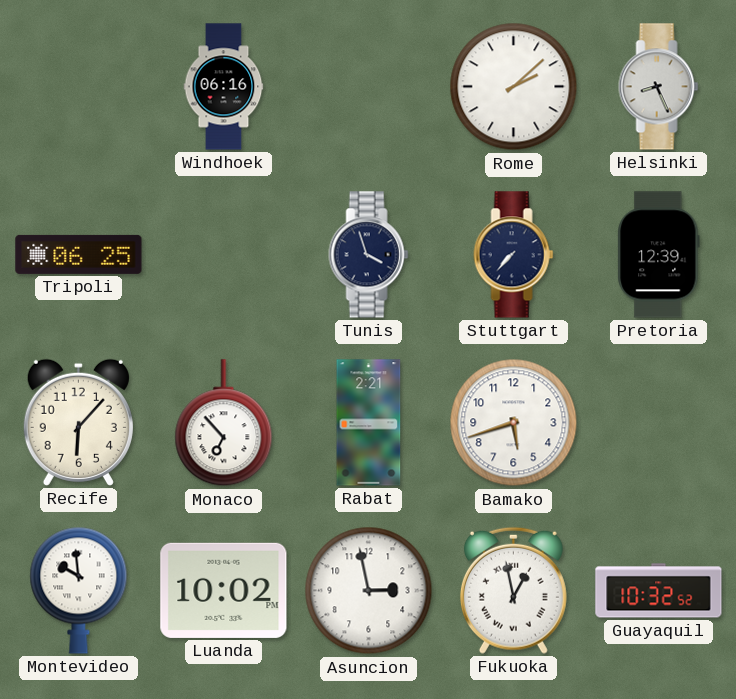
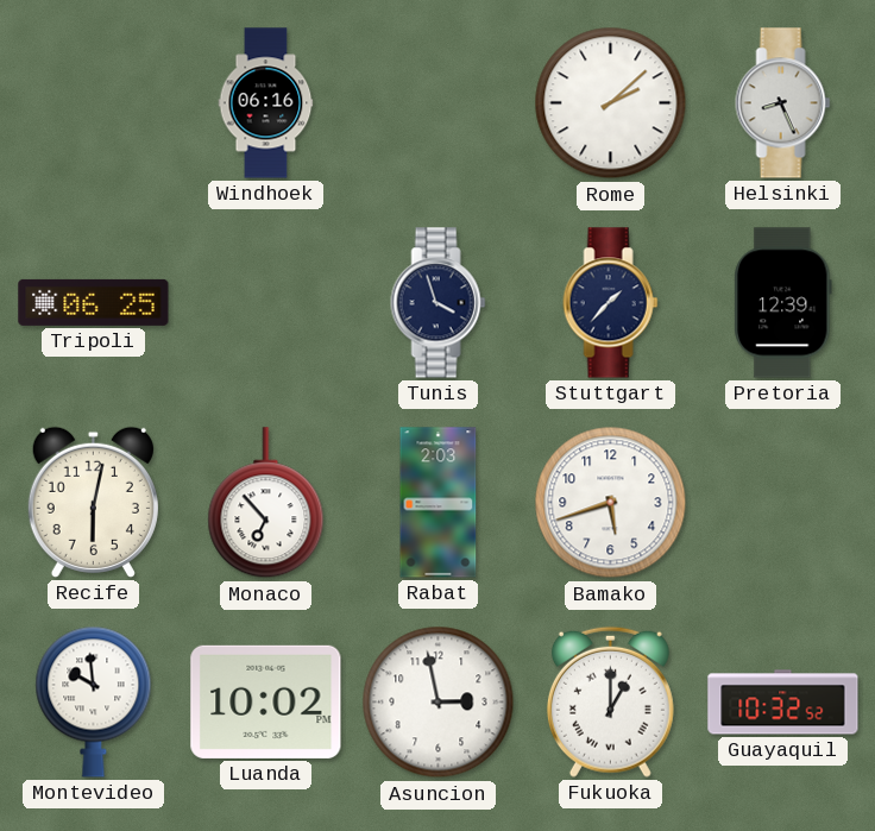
Stuttgart: 7:37 -> 1:37
Recife: 6:07 -> 6:02
Rabat: 2:21 -> 2:03
Fukuoka: 12:58 -> 1:00
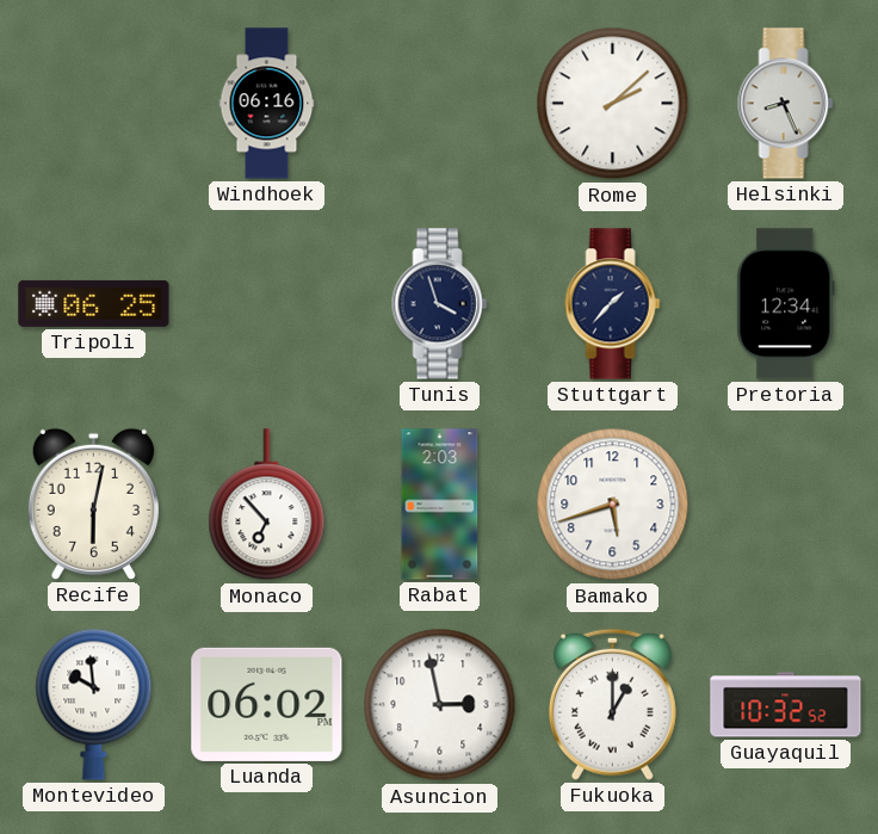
Pretoria: 12:39 -> 12:34
Luanda: 10:02 -> 06:02
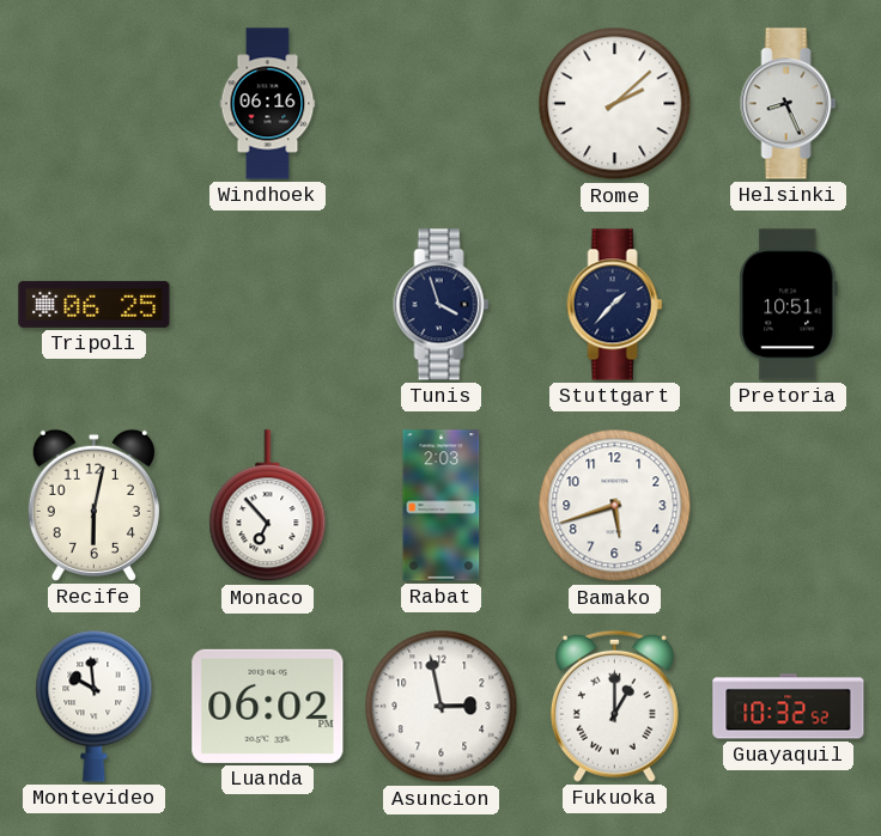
Pretoria: 12:34 -> 10:51
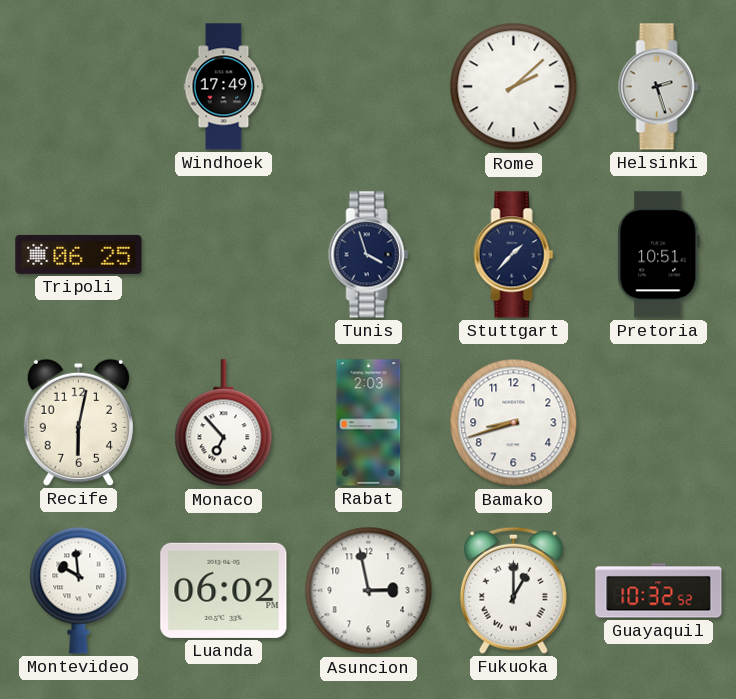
Windhoek: 06:16 -> 17:49
Helsinki: 8:26 -> 2:27
Bamako: 5:42 -> 8:42
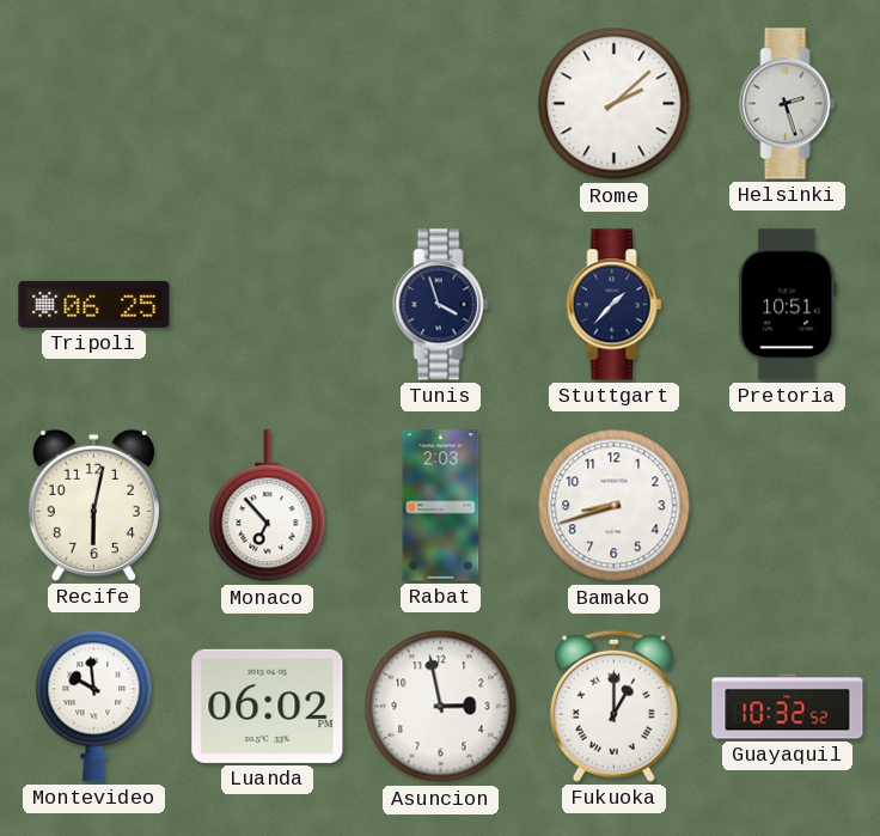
Windhoek: 17:49 -> none
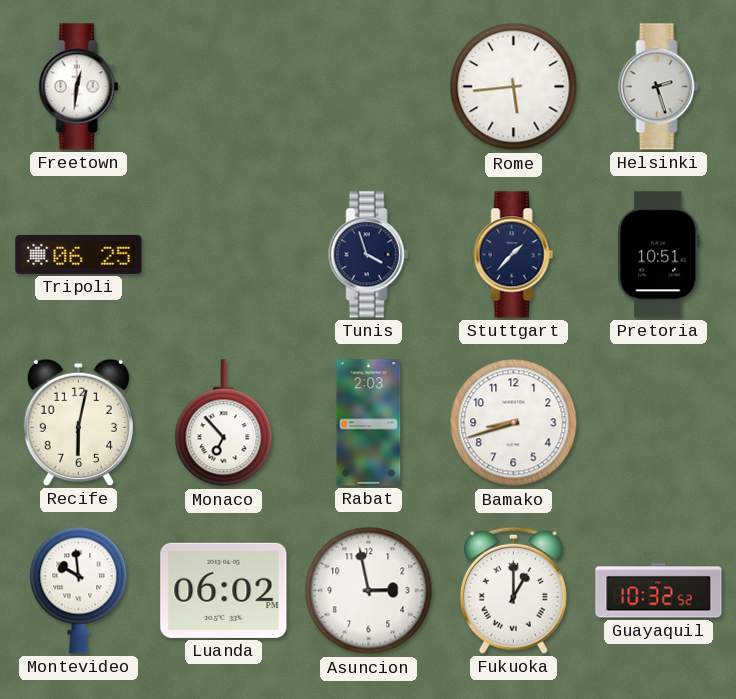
Freetown: none -> 12:31
Rome: 2:08 -> 5:44
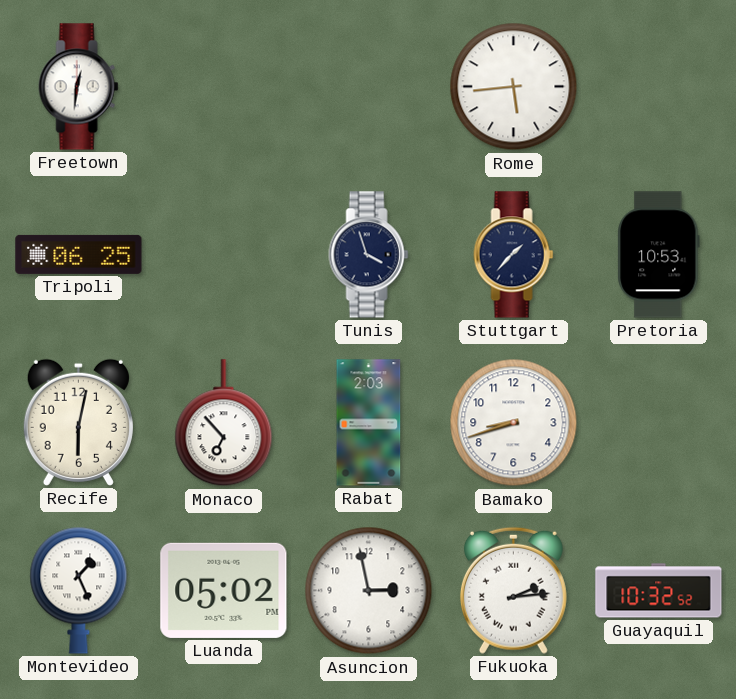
Helsinki: 2:27 -> none
Pretoria: 10:51 -> 10:53
Montevideo: 9:59 -> 1:26
Luanda: 06:02 -> 05:02
Fukuoka: 1:00 -> 2:14
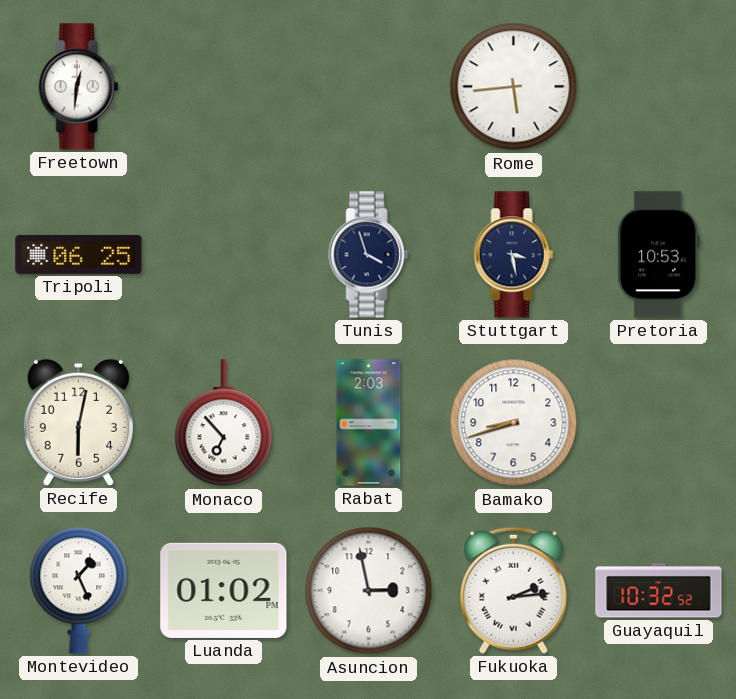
Stuttgart: 1:37 -> 3:28
Luanda: 05:02 -> 01:02
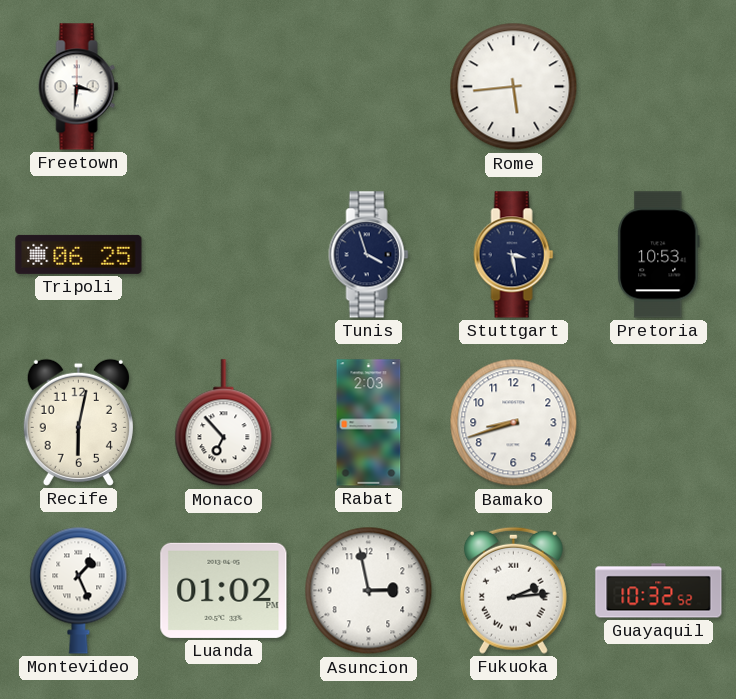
Freetown: 12:31 -> 3:31
